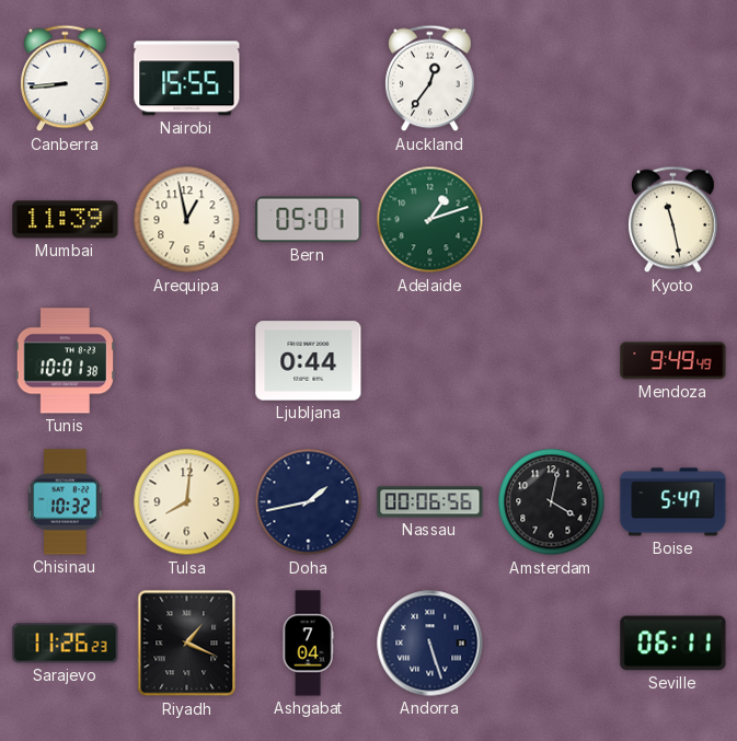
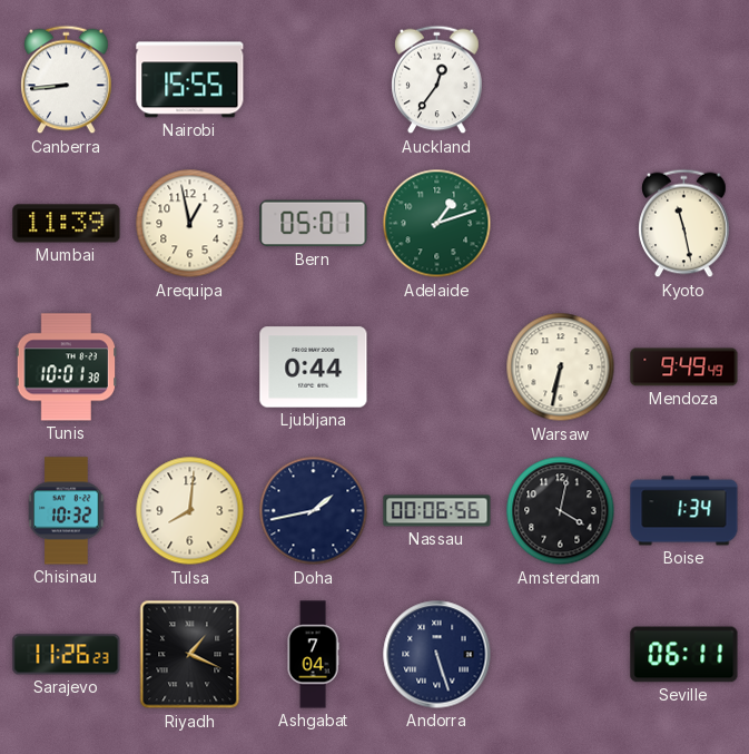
Warsaw: none -> 6:32
Boise: 5:47 -> 1:34
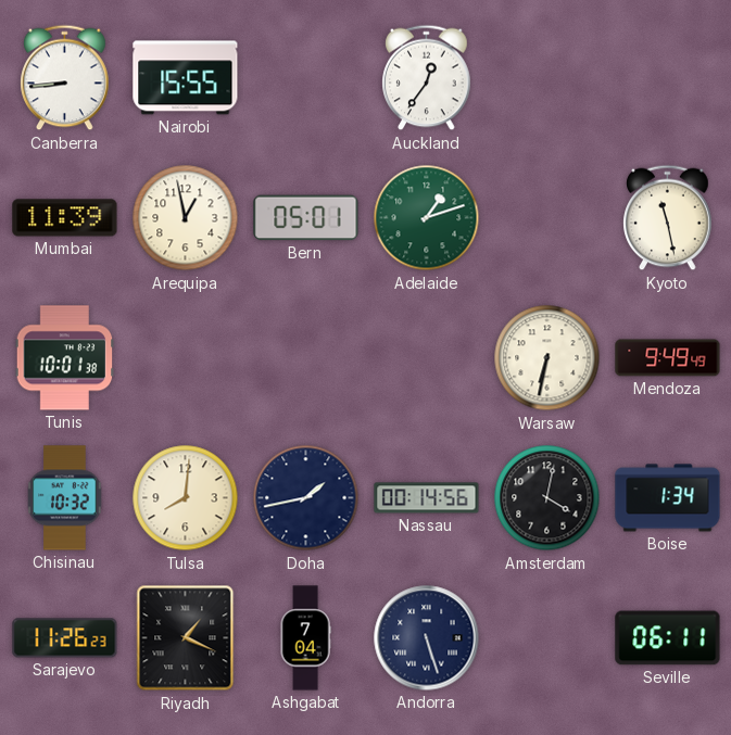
Ljubljana: 0:44 -> none
Nassau: 00:06 -> 00:14
